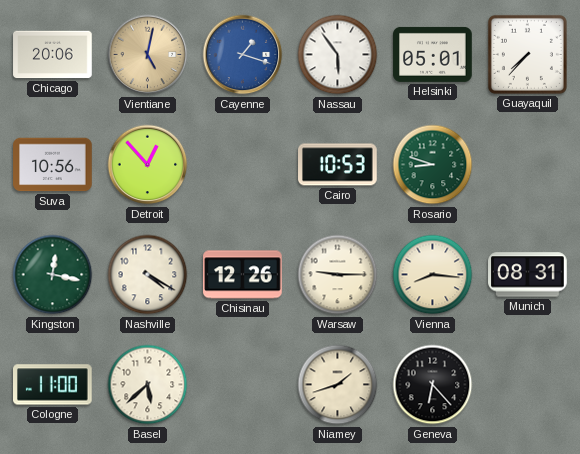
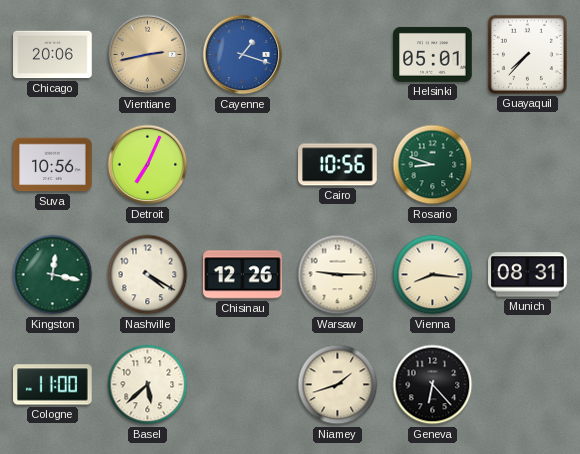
Vientiane: 5:02 -> 2:43
Nassau: 5:54 -> none
Detroit: 12:53 -> 7:04
Cairo: 10:53 -> 10:56
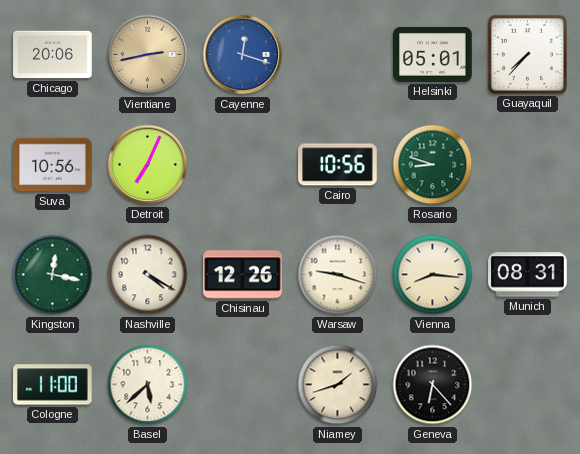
Cayenne: 1:18 -> 12:18
Warsaw: 9:15 -> 9:18
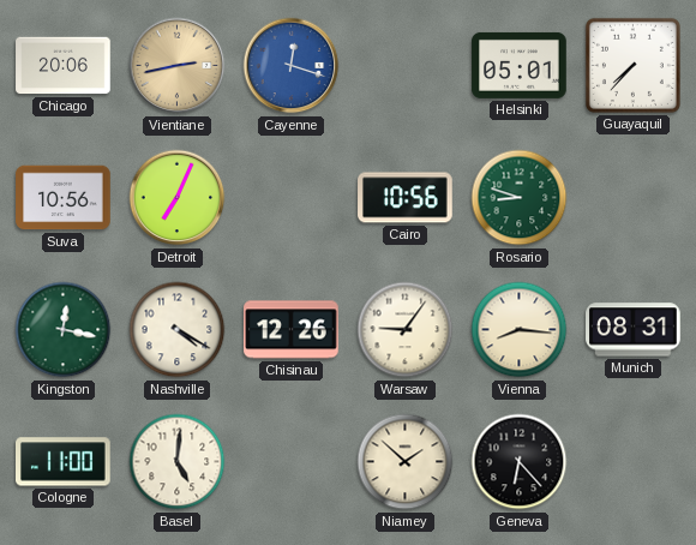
Warsaw: 9:18 -> 9:06
Basel: 5:38 -> 5:01
Niamey: 1:42 -> 1:52
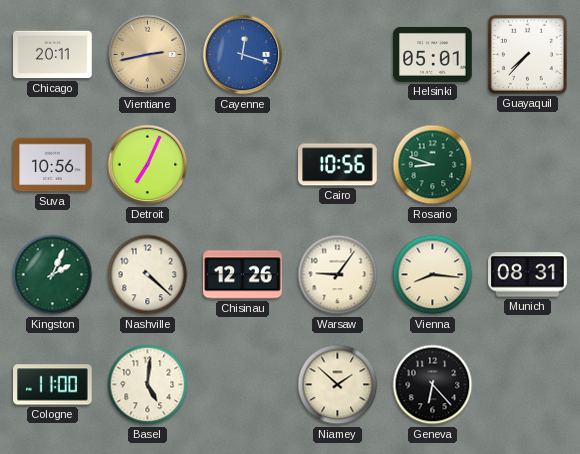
Chicago: 20:06 -> 20:11
Kingston: 12:17 -> 2:04
Nashville: 4:20 -> 4:22
